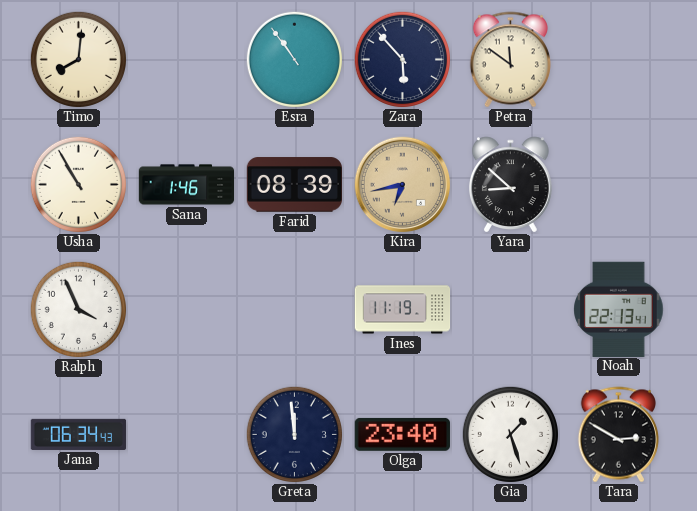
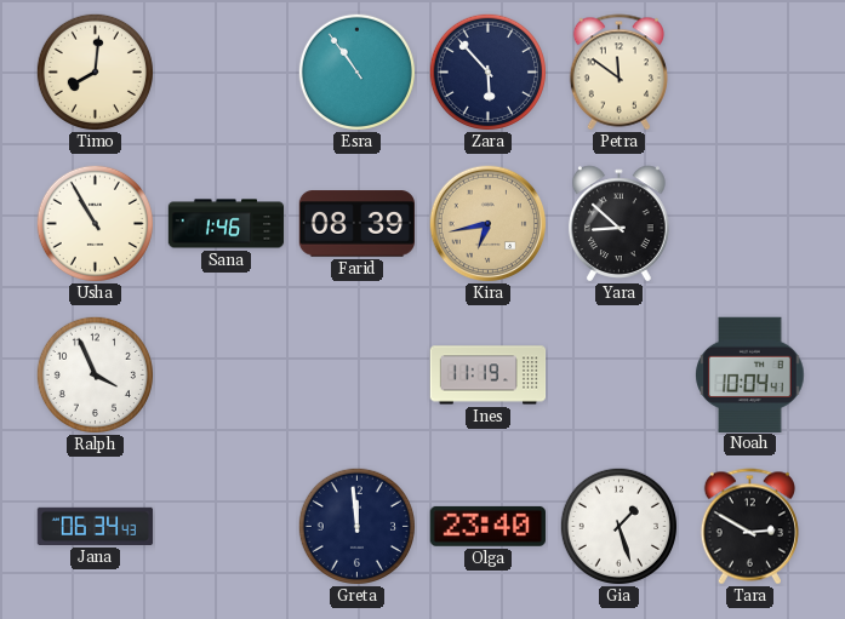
Noah: 22:13 -> 10:04
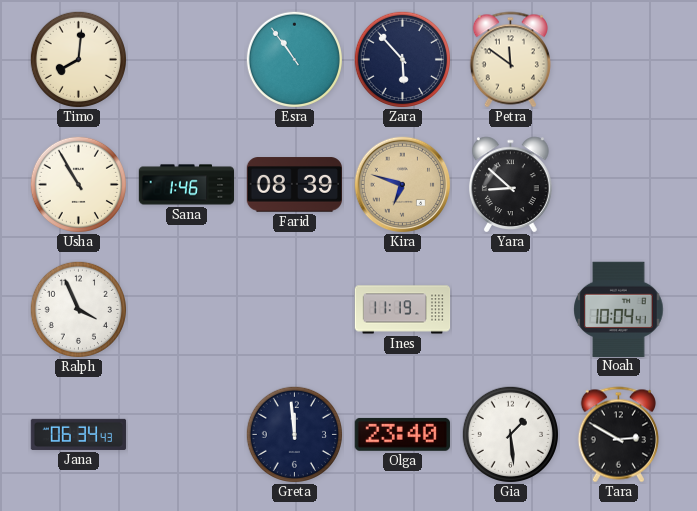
Kira: 6:43 -> 6:48
Gia: 1:27 -> 1:29
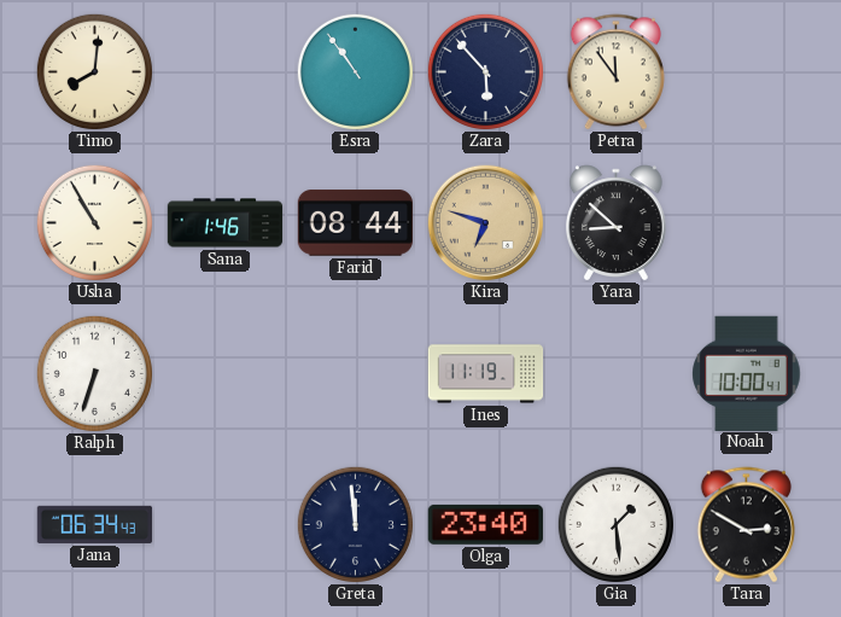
Petra: 11:51 -> 11:54
Farid: 08:39 -> 08:44
Ralph: 3:56 -> 6:33
Noah: 10:04 -> 10:00
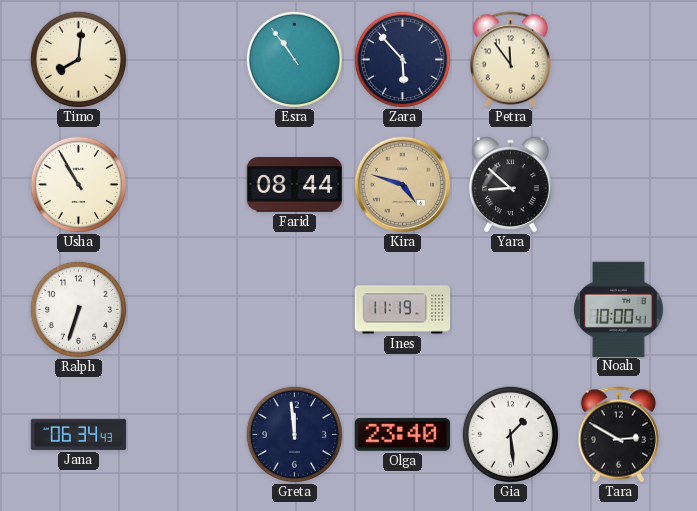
Sana: 1:46 -> none
Kira: 6:48 -> 4:48
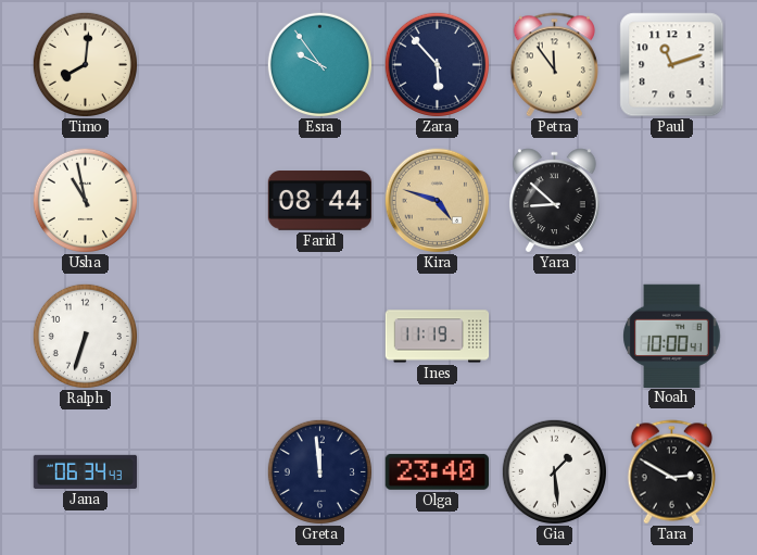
Esra: 10:54 -> 9:54
Paul: none -> 11:12
Usha: 10:55 -> 10:58
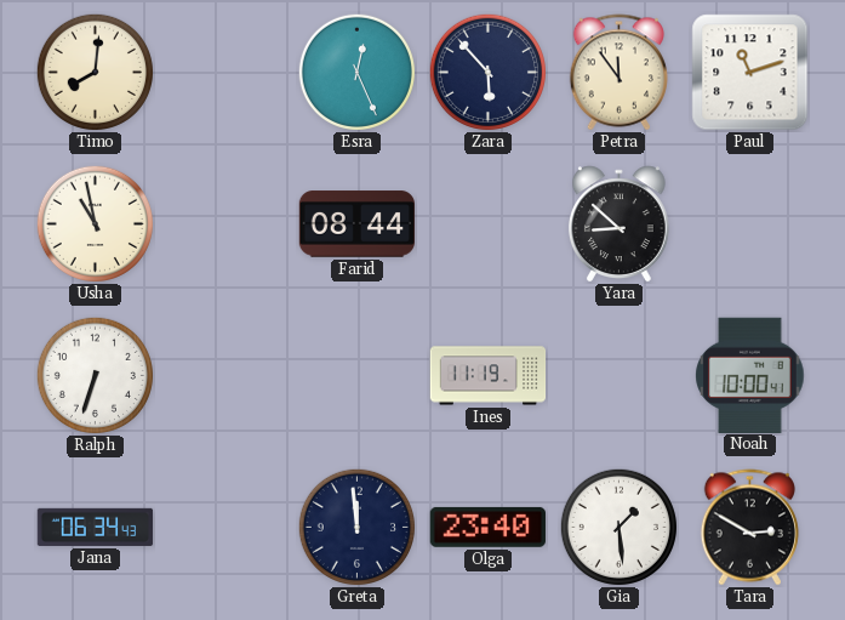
Esra: 9:54 -> 12:26
Kira: 4:48 -> none
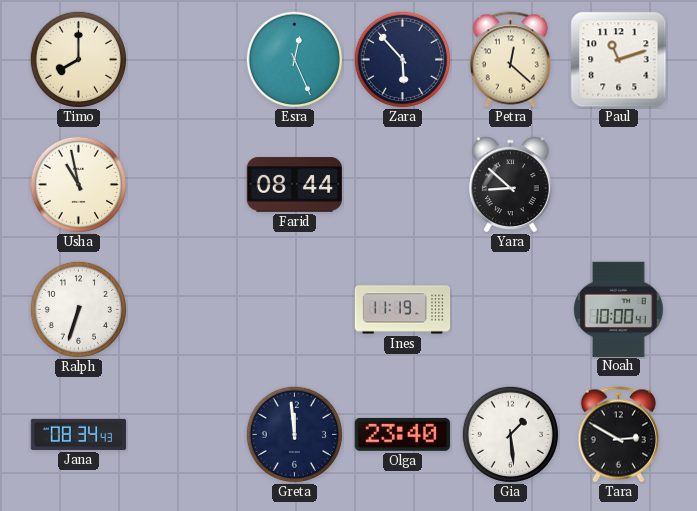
Timo: 8:01 -> 8:00
Petra: 11:54 -> 12:22
Jana: 06:34 -> 08:34
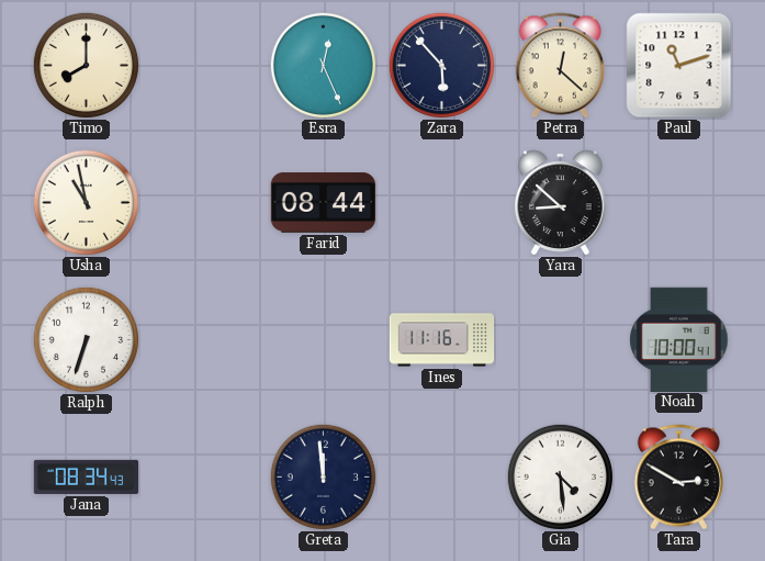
Ines: 11:19 -> 11:16
Olga: 23:40 -> none
Gia: 1:29 -> 4:29
